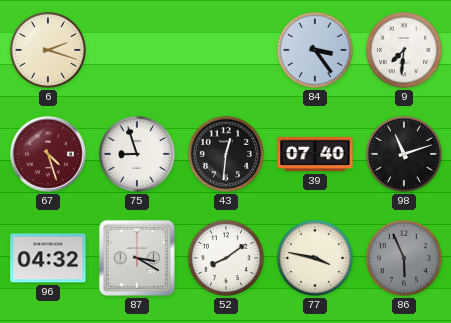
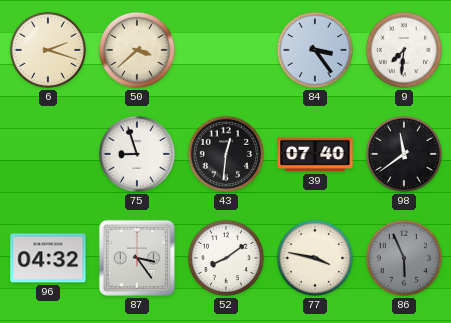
50: none -> 3:38
67: 4:27 -> none
98: 11:12 -> 11:39
87: 3:20 -> 3:24
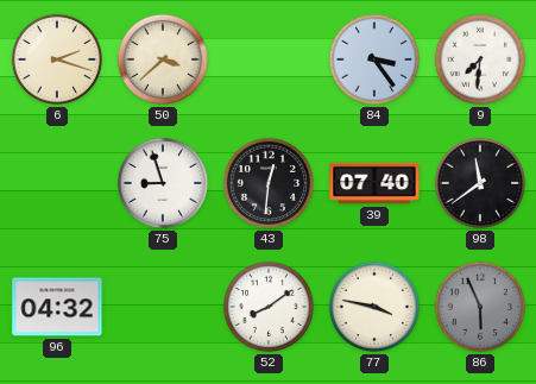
87: 3:24 -> none
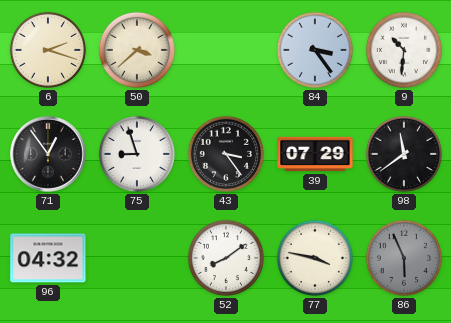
9: 7:31 -> 10:31
71: none -> 12:54
43: 12:31 -> 3:24
39: 07:40 -> 07:29
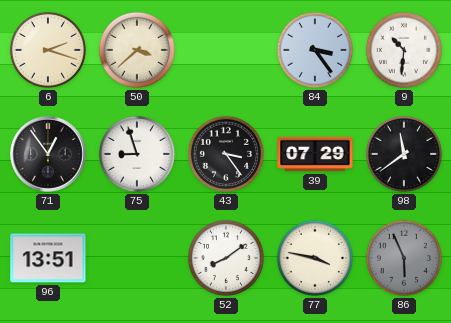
96: 04:32 -> 13:51
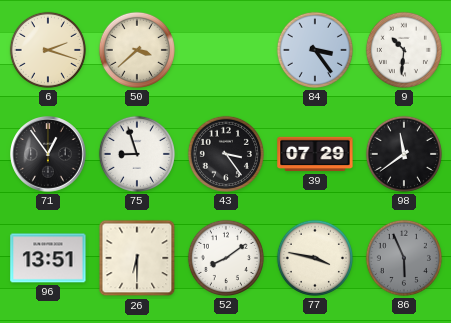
26: none -> 6:30
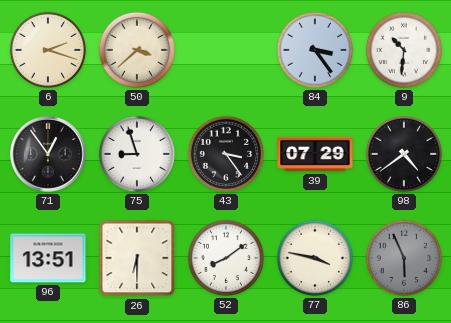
98: 11:39 -> 4:39
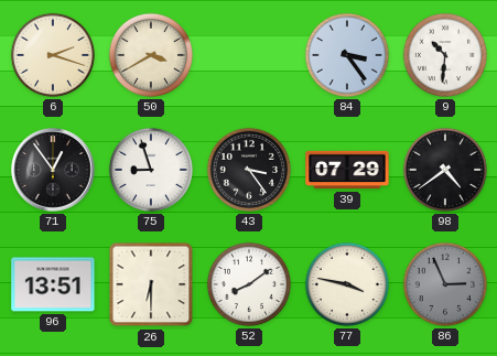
50: 3:38 -> 3:40
86: 5:56 -> 2:56
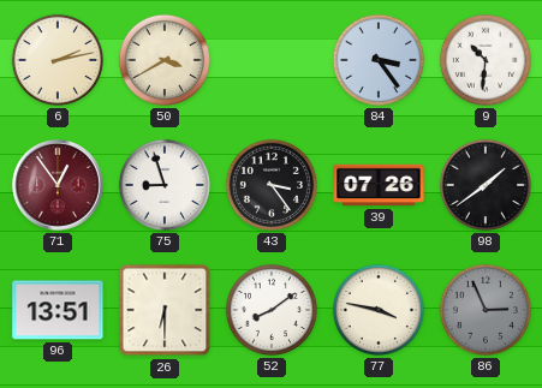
6: 2:18 -> 2:13
71 dial: black -> burgundy
39: 07:29 -> 07:26
98: 4:39 -> 1:39
